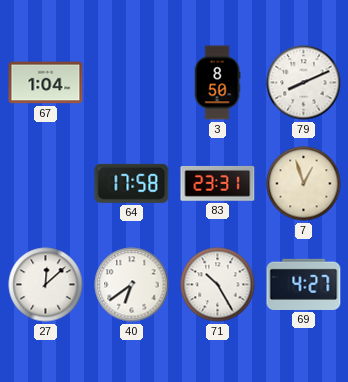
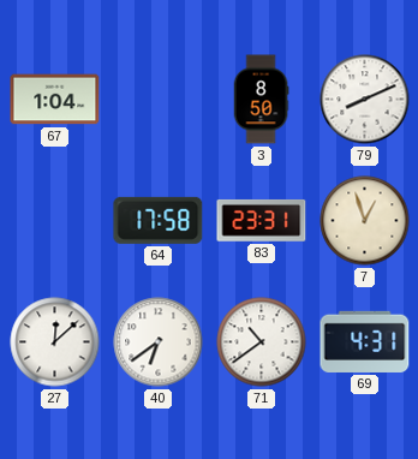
71: 10:25 -> 10:39
69: 4:27 -> 4:31
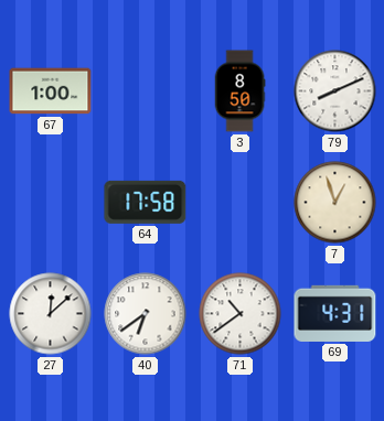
67: 1:04 -> 1:00
83: 23:31 -> none
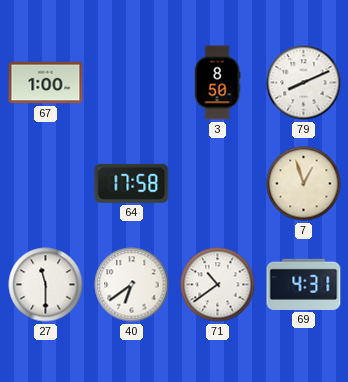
27: 12:08 -> 11:30
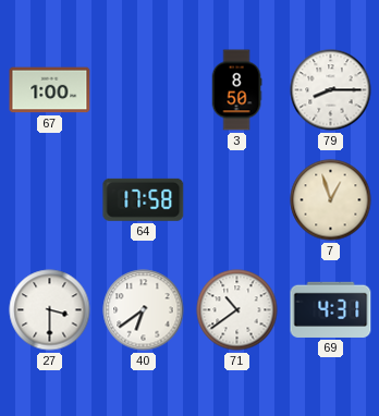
79: 8:11 -> 8:15
27: 11:30 -> 3:30
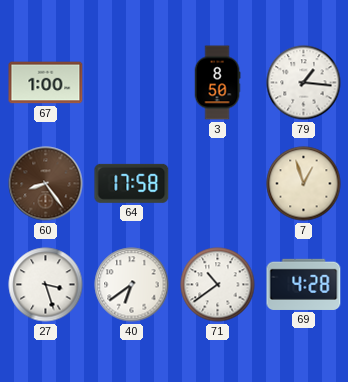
79: 8:15 -> 1:16
60: none -> 8:24
27: 3:30 -> 3:27
69: 4:31 -> 4:28
